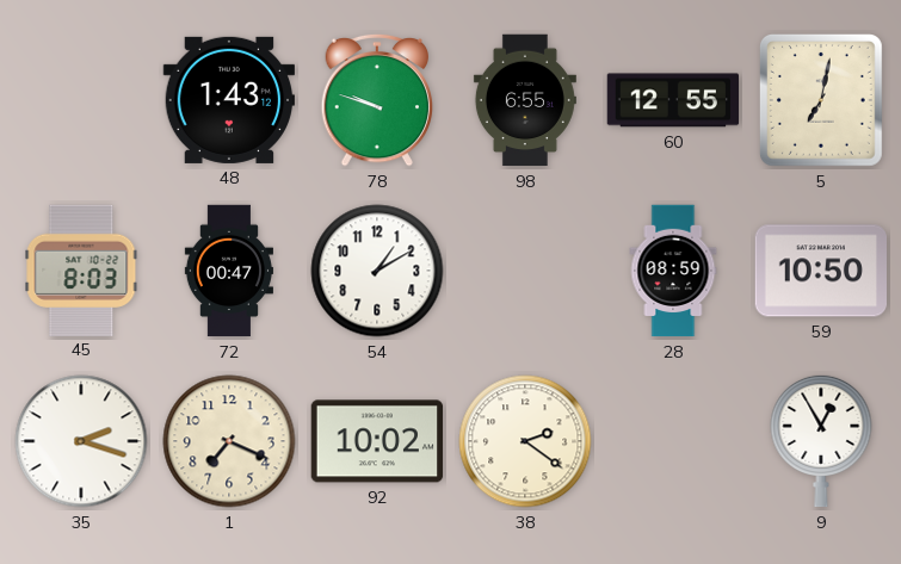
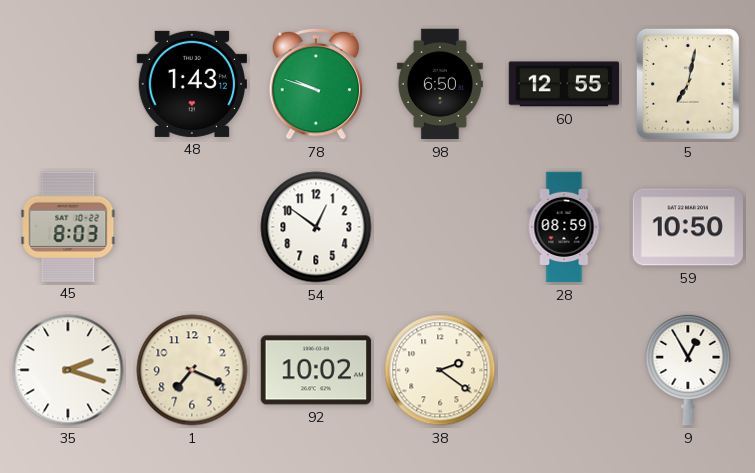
98: 6:55 -> 6:50
72: 00:47 -> none
54: 1:10 -> 12:51
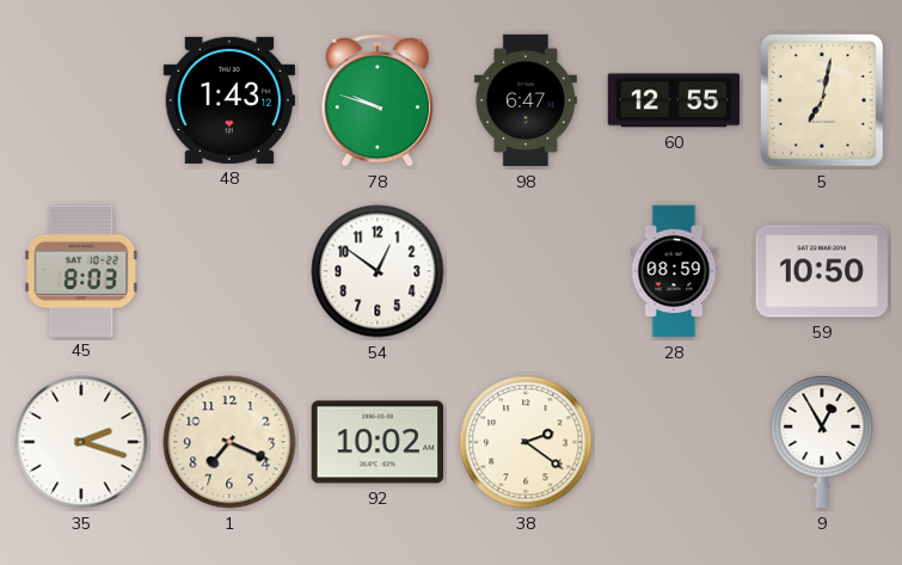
98: 6:50 -> 6:47
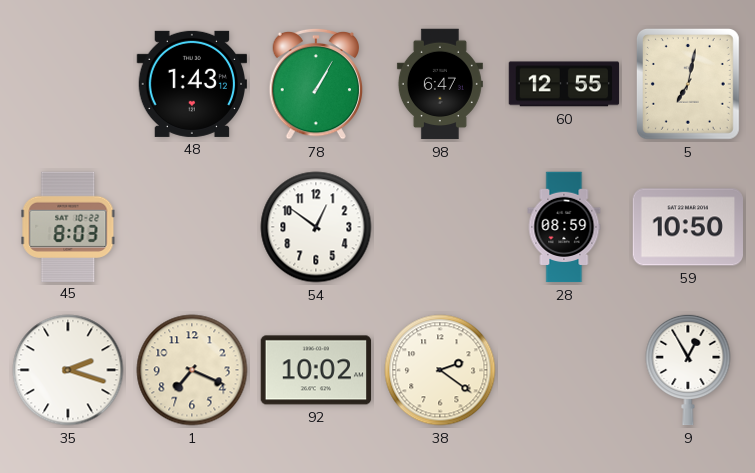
78: 9:48 -> 1:05
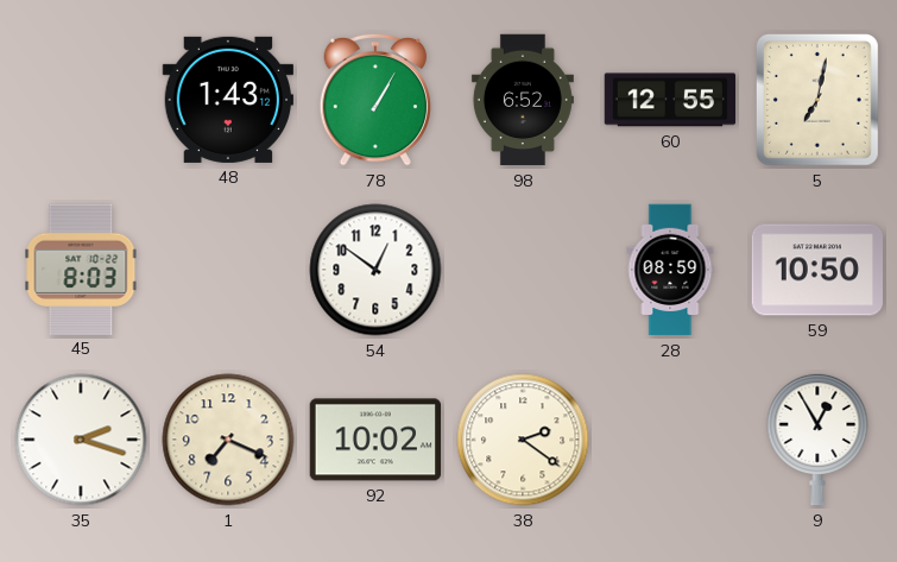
98: 6:47 -> 6:52
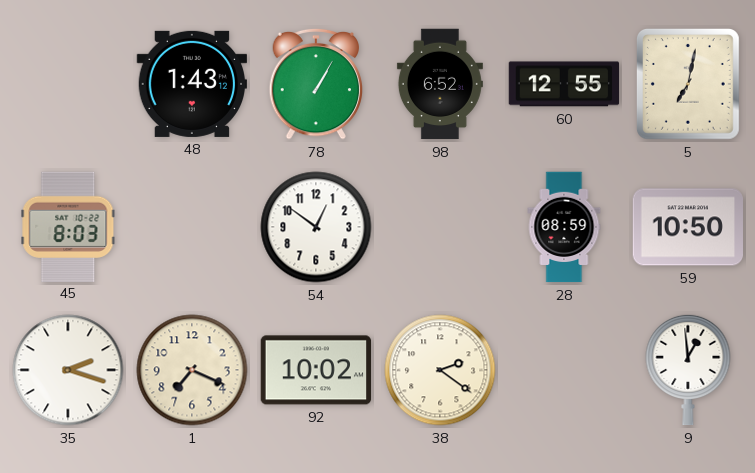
9: 12:55 -> 12:59
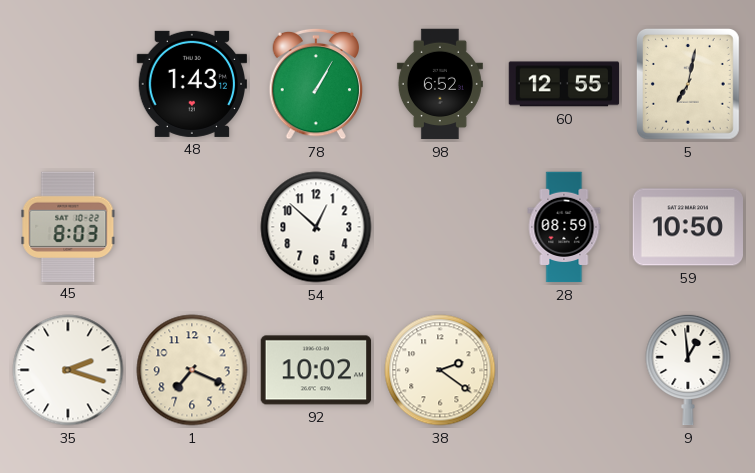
54: 12:51 -> 12:52
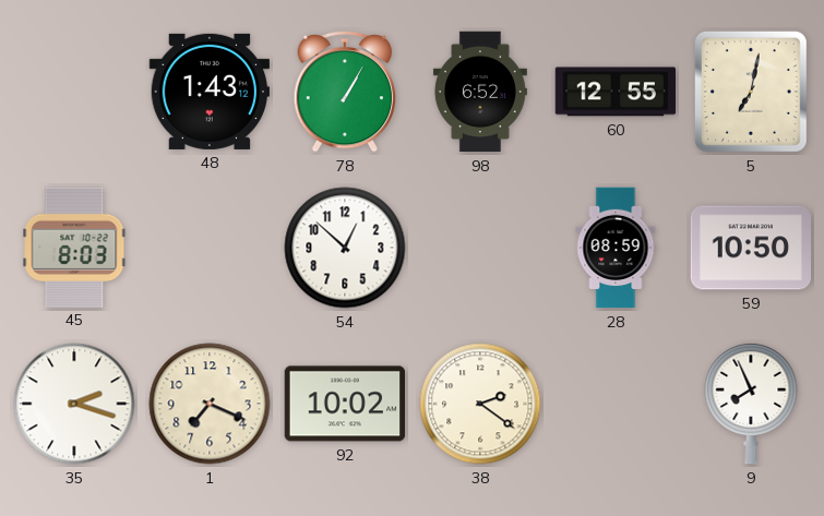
9: 12:59 -> 7:56
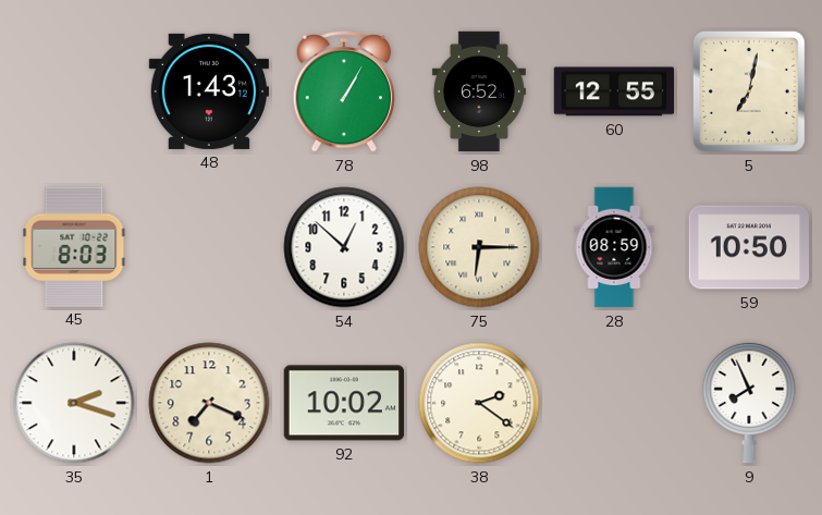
75: none -> 6:15
